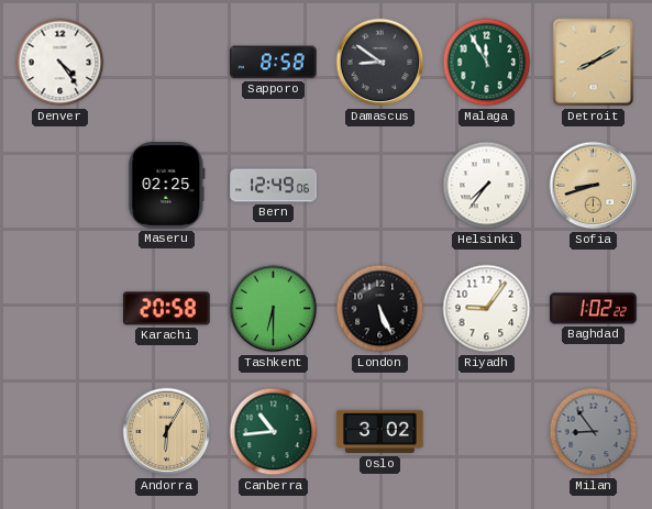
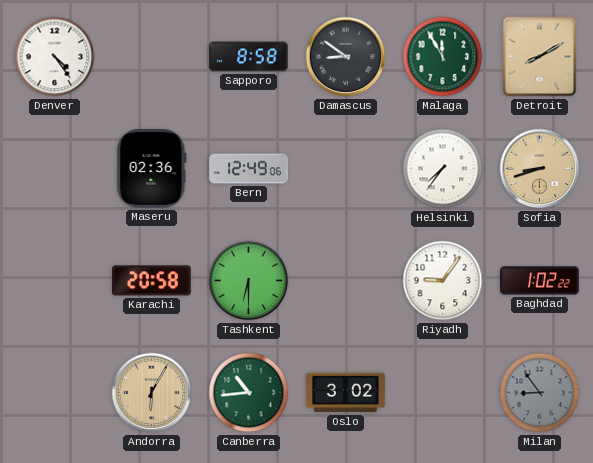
Maseru: 02:25 -> 02:36
London: 5:26 -> none
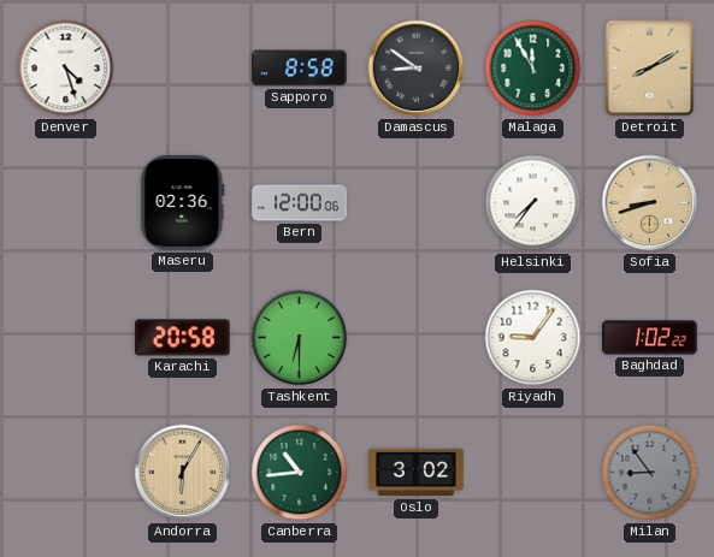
Denver: 4:24 -> 4:27
Bern: 12:49 -> 12:00
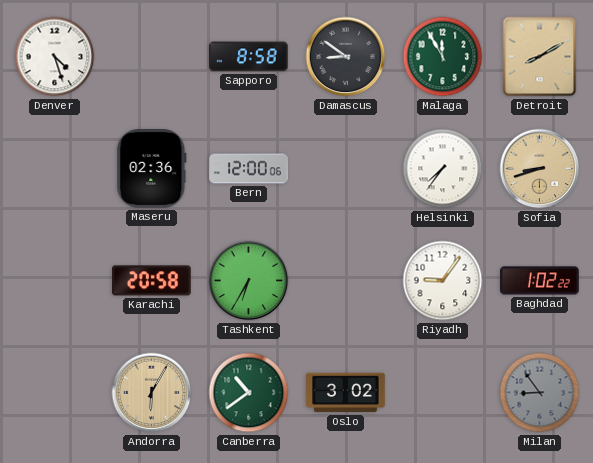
Tashkent: 6:30 -> 6:35
Canberra: 10:44 -> 10:39
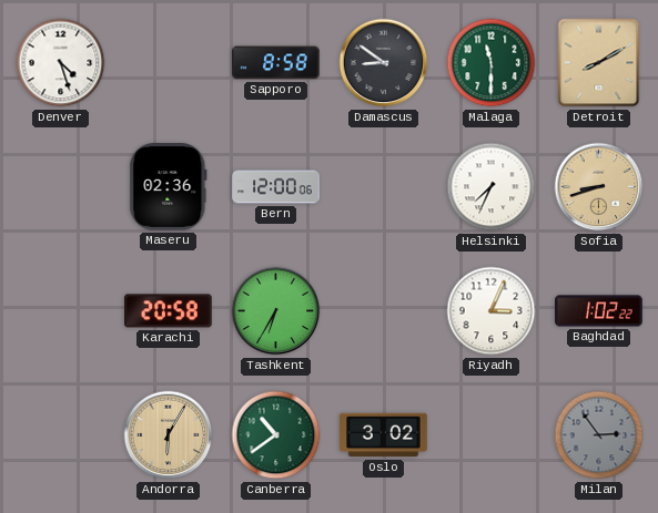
Malaga: 11:55 -> 11:30
Helsinki: 7:36 -> 7:34
Riyadh: 9:06 -> 3:04
Milan: 8:54 -> 2:54
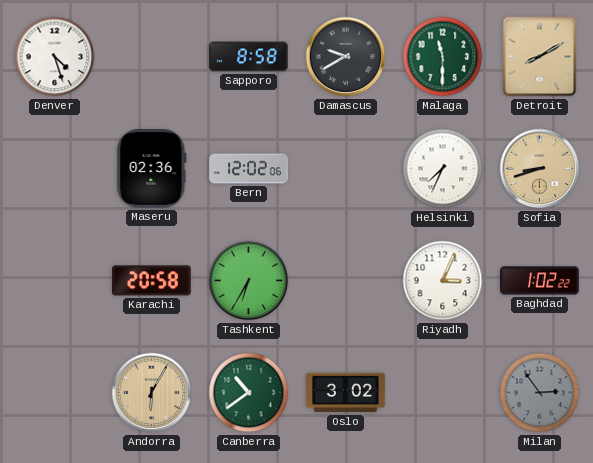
Damascus: 8:51 -> 9:40
Bern: 12:00 -> 12:02
